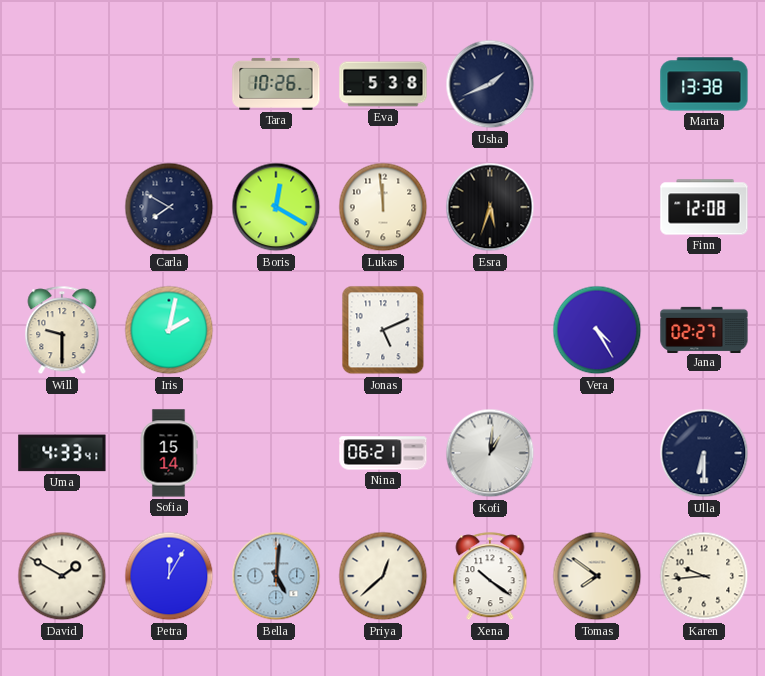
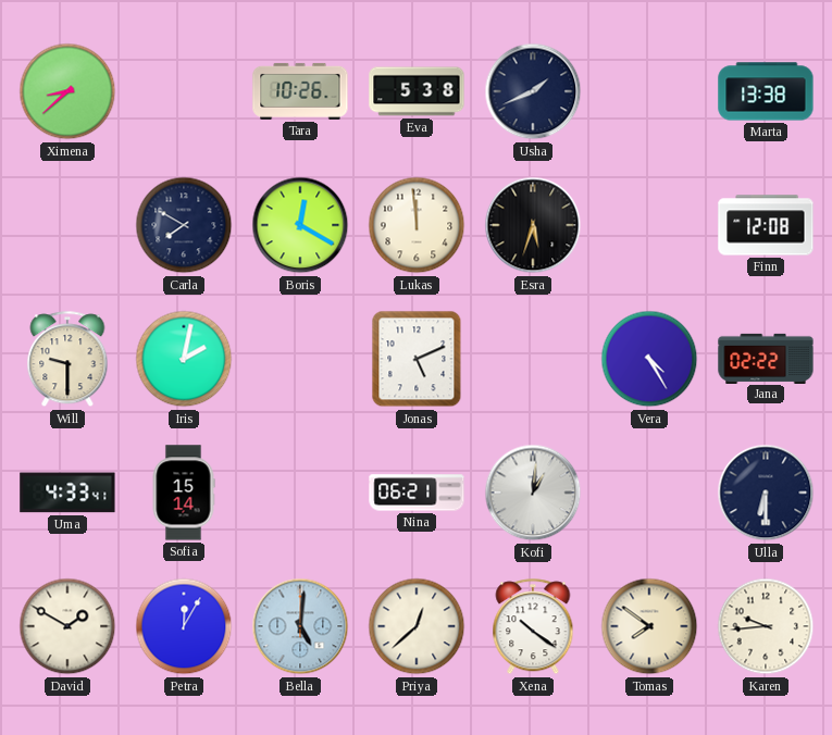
Ximena: none -> 8:38
Jana: 02:27 -> 02:22
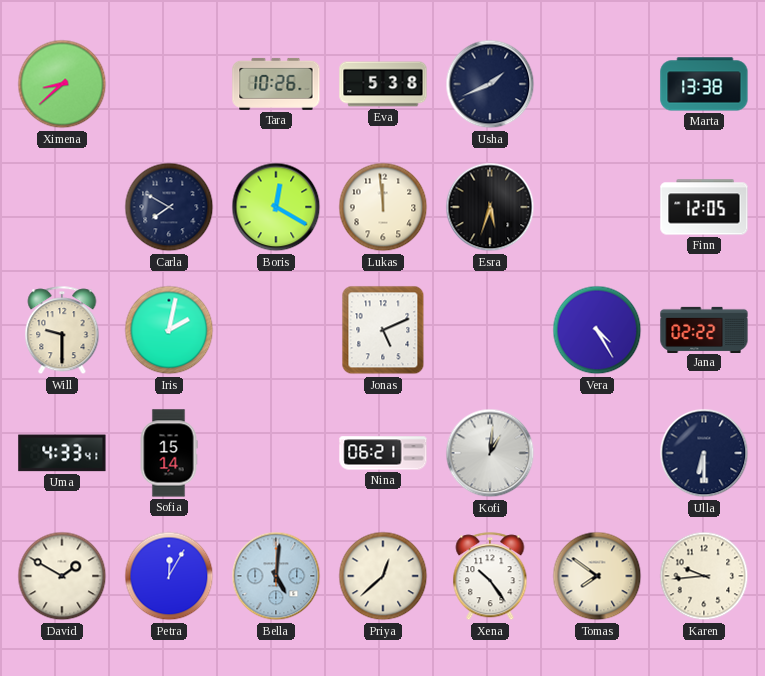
Finn: 12:08 -> 12:05
Xena: 10:21 -> 10:24
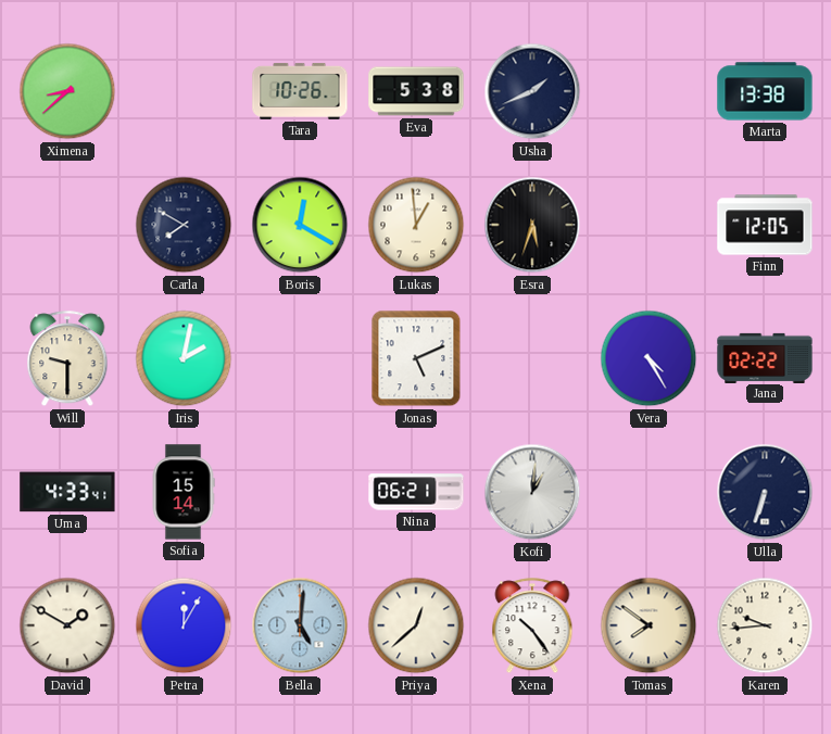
Lukas: 11:59 -> 12:59
Ulla: 6:30 -> 6:33
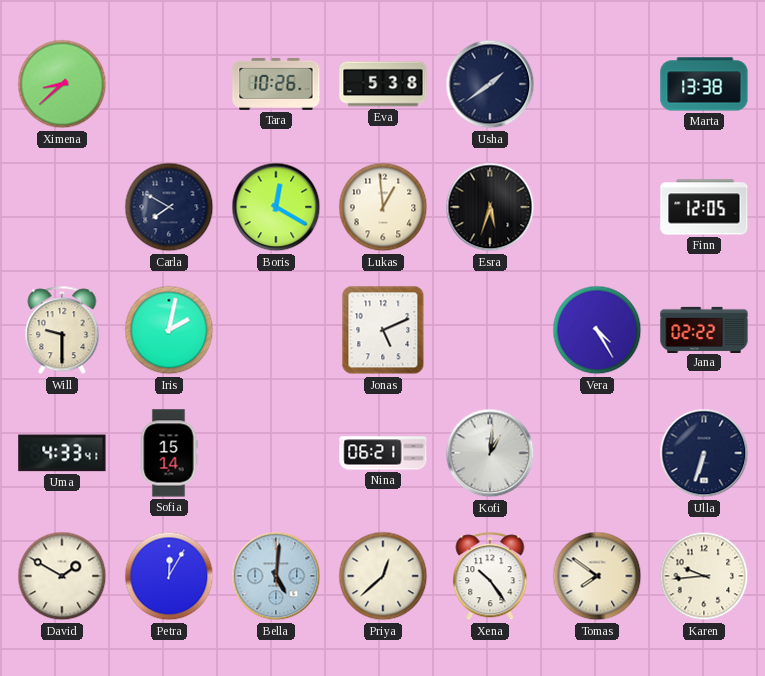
Usha: 1:41 -> 1:39
